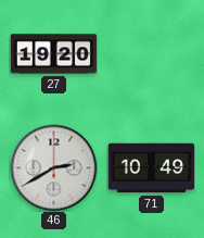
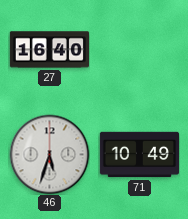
27: 19:20 -> 16:40
46: 2:40 -> 5:33
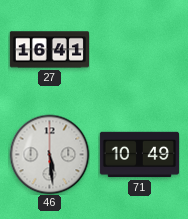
27: 16:40 -> 16:41
46: 5:33 -> 5:29
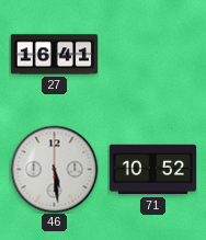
71: 10:49 -> 10:52
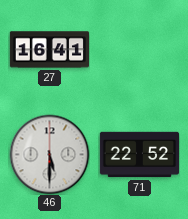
46: 5:29 -> 5:30
71: 10:52 -> 22:52
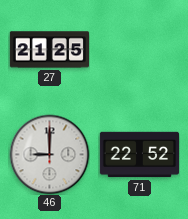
27: 16:41 -> 21:25
46: 5:30 -> 9:00
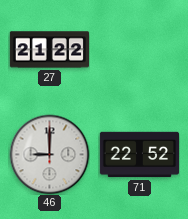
27: 21:25 -> 21:22
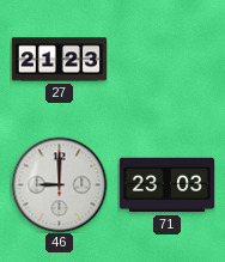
27: 21:22 -> 21:23
71: 22:52 -> 23:03
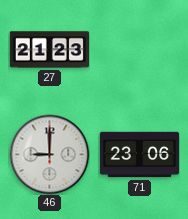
71: 23:03 -> 23:06
